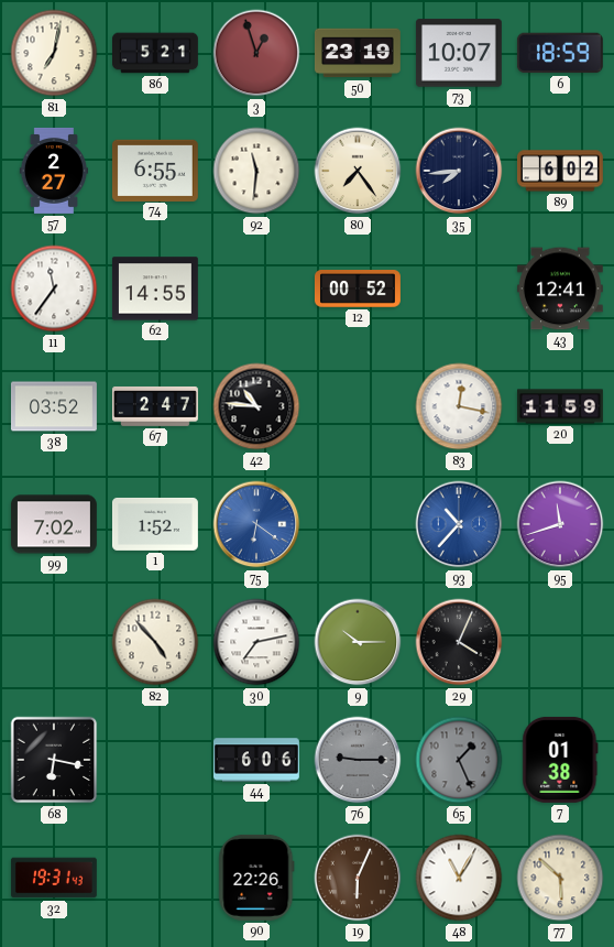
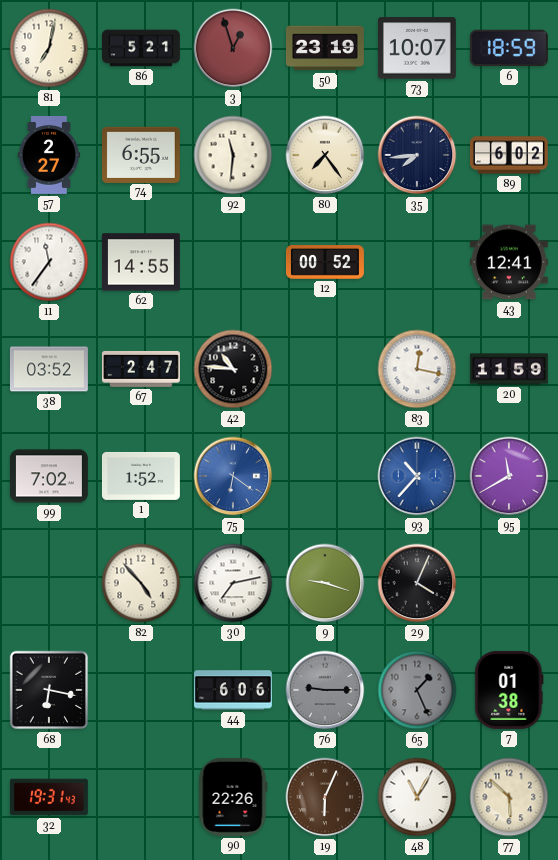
95: 11:42 -> 11:40
9: 10:15 -> 9:18
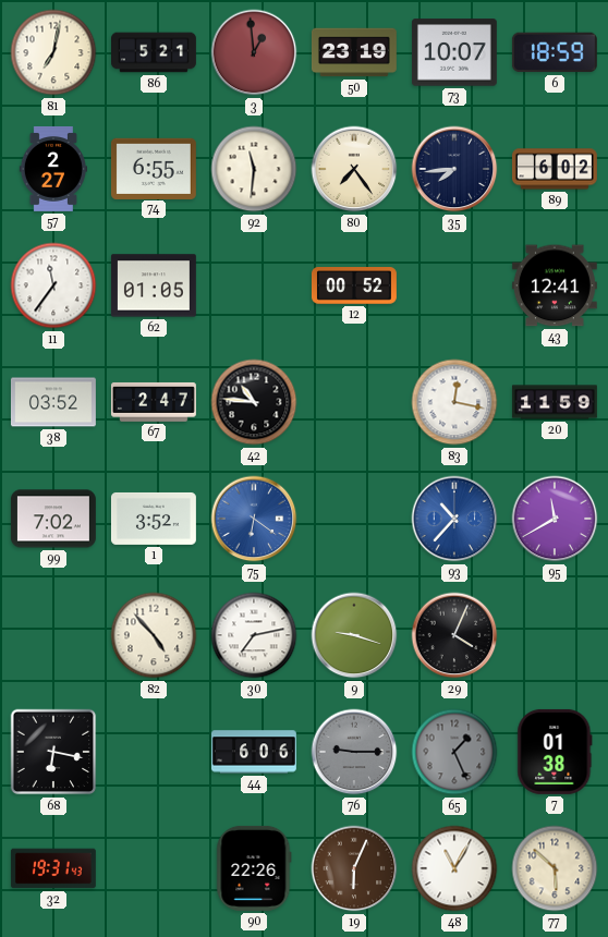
3: 12:57 -> 12:59
62: 14:55 -> 01:05
1: 1:52 -> 3:52
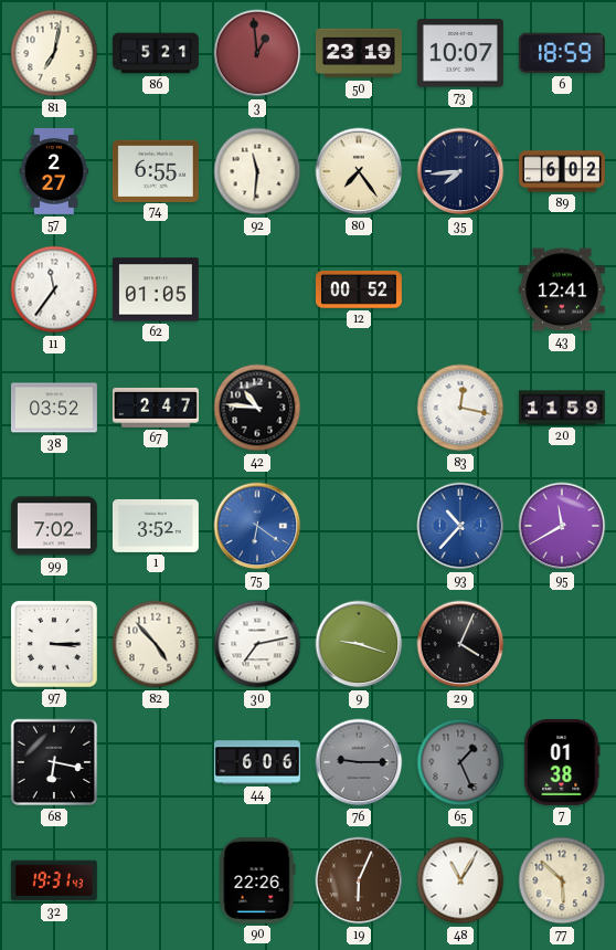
97: none -> 3:15
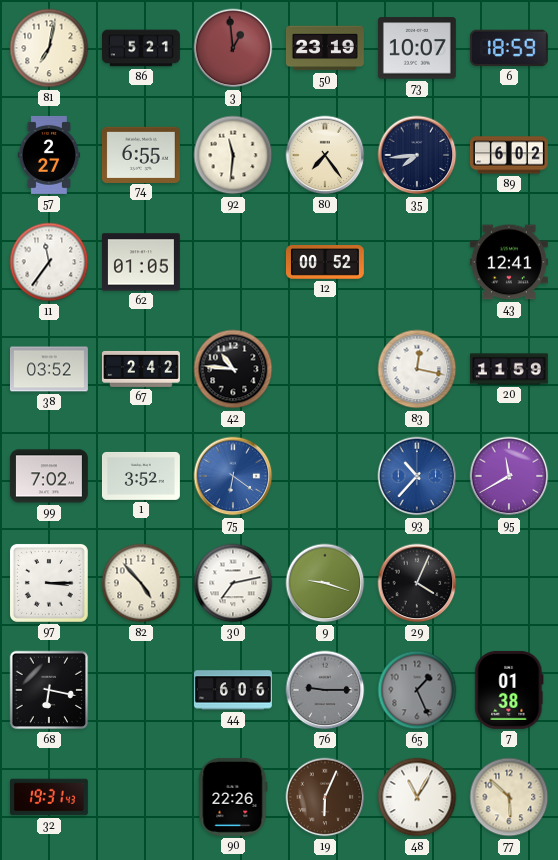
67: 2:47 -> 2:42
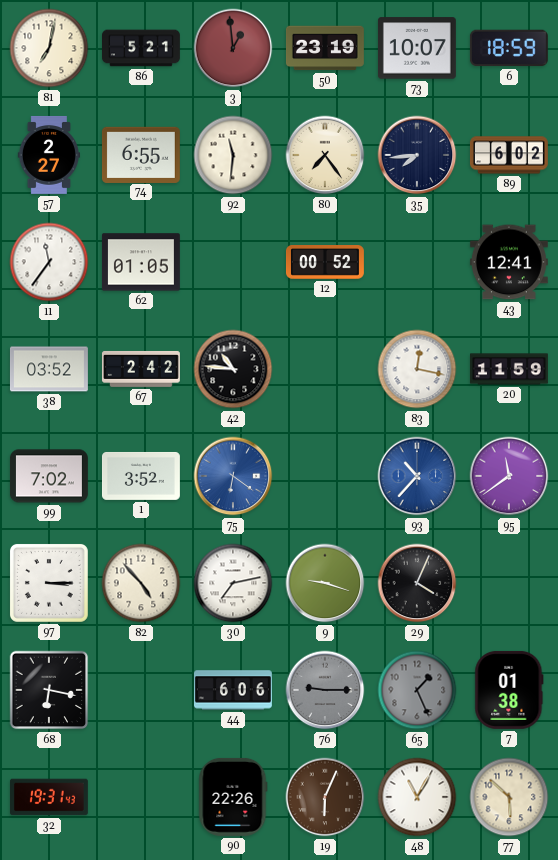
95: 11:40 -> 11:39
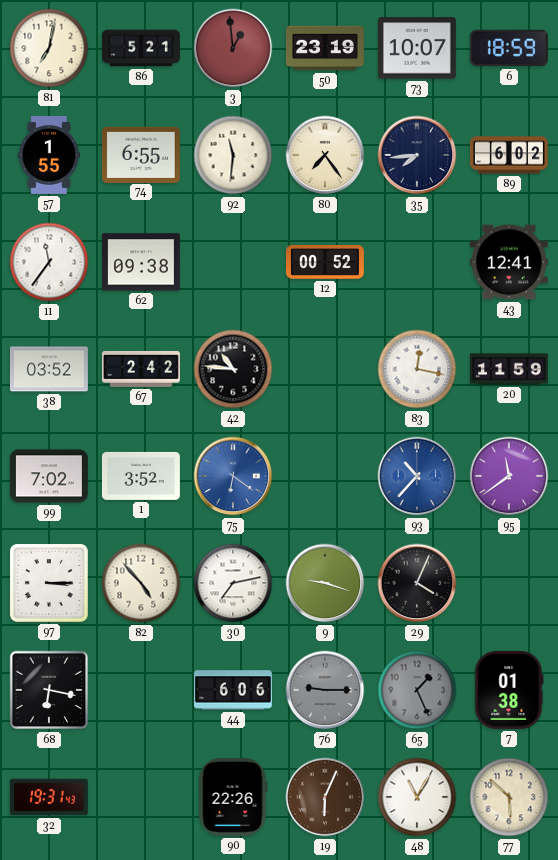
57: 2:27 -> 1:55
62: 01:05 -> 09:38
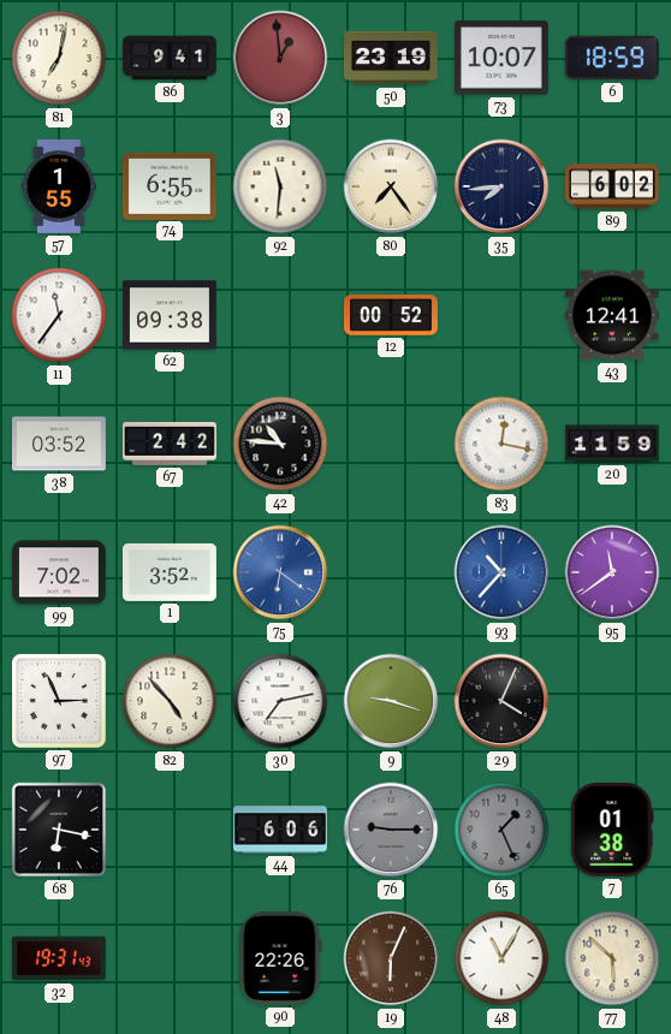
86: 5:21 -> 9:41
97: 3:15 -> 2:56
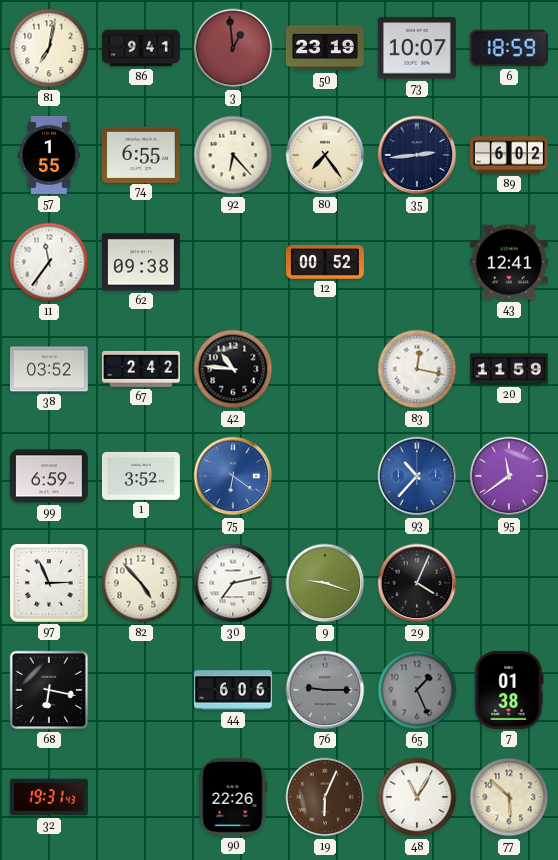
92: 11:31 -> 6:23
35: 7:44 -> 2:44
99: 7:02 -> 6:59
